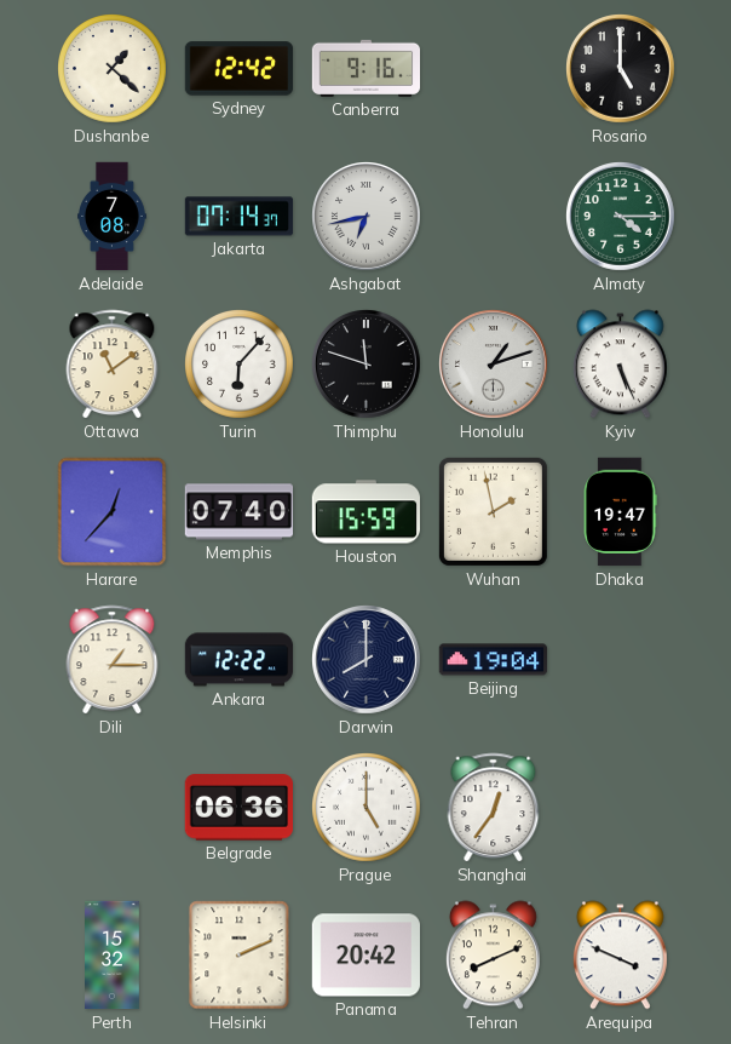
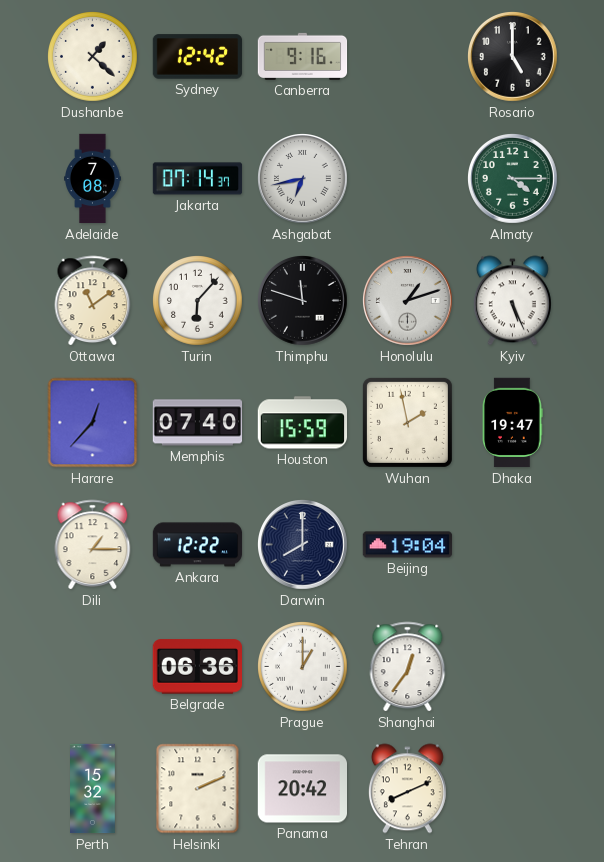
Prague: 5:00 -> 1:00
Arequipa: 3:49 -> none
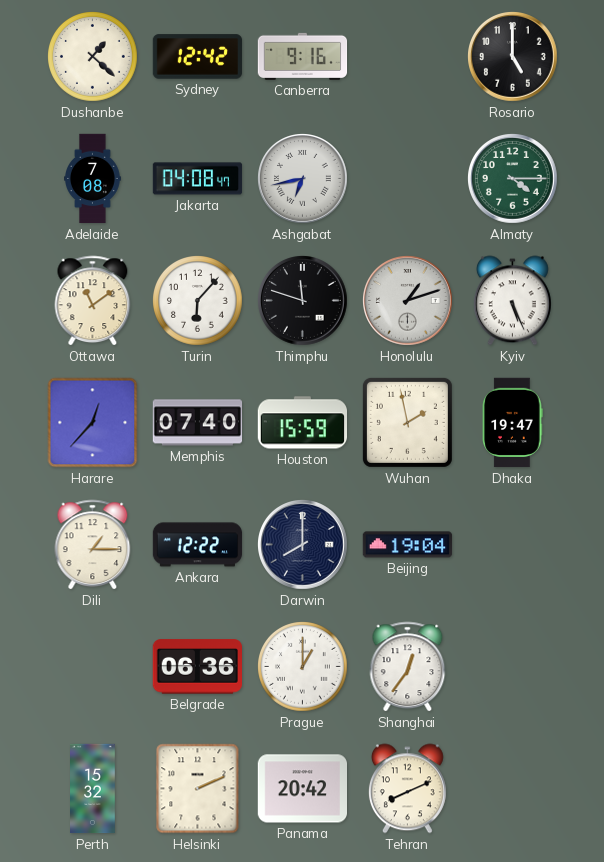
Jakarta: 07:14 -> 04:08
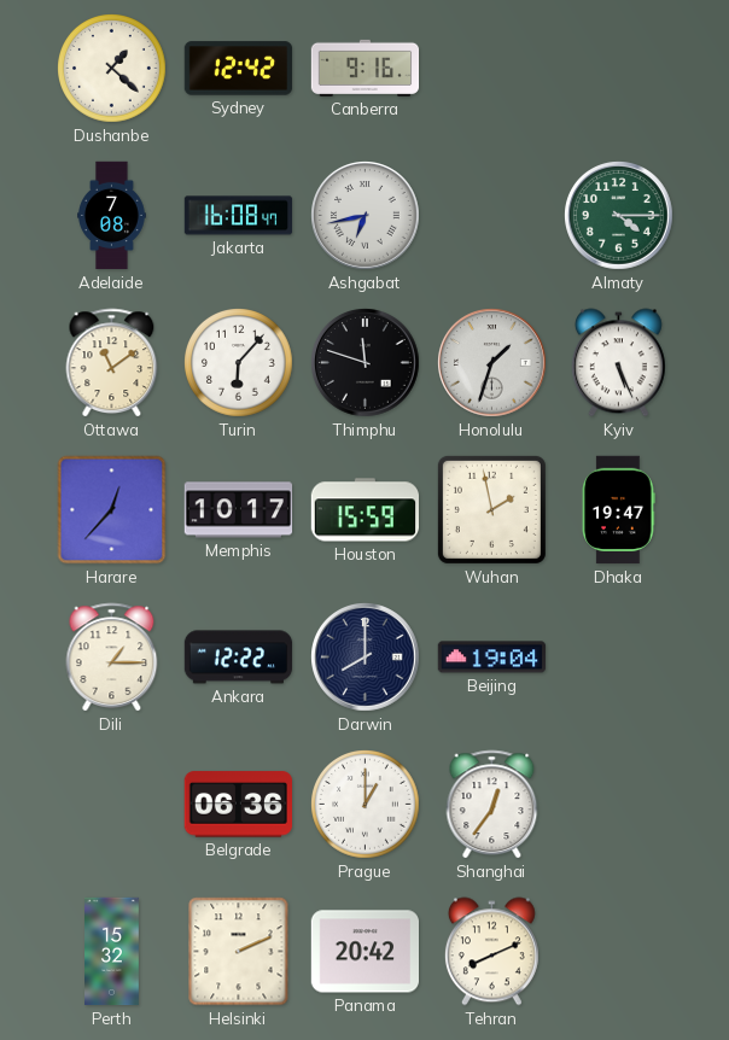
Rosario: 5:00 -> none
Jakarta: 04:08 -> 16:08
Honolulu: 1:12 -> 1:33
Memphis: 07:40 -> 10:17
